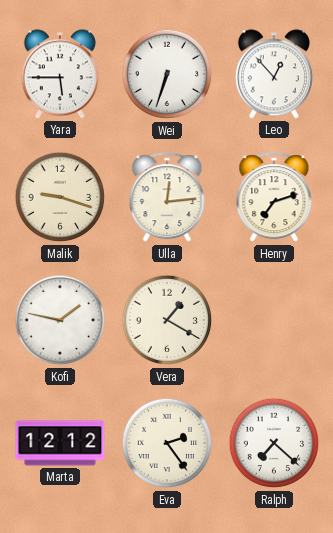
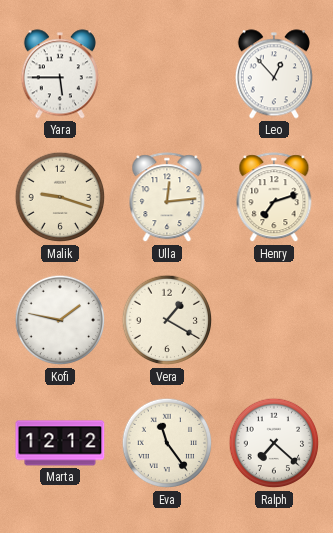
Wei: 6:33 -> none
Eva: 2:24 -> 11:24
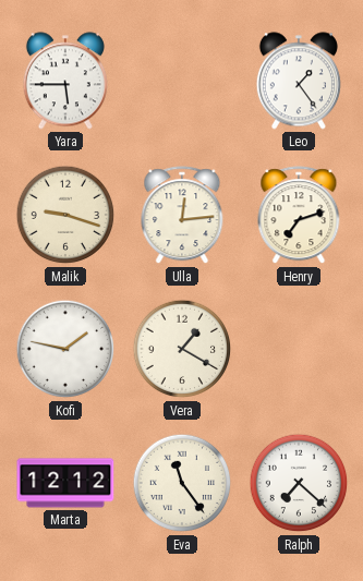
Leo: 12:53 -> 1:24
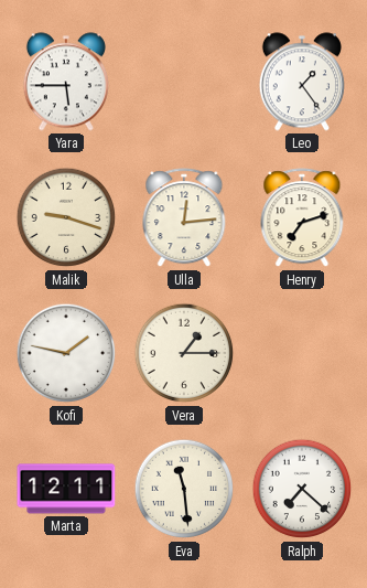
Vera: 1:20 -> 1:15
Marta: 12:12 -> 12:11
Eva: 11:24 -> 11:29
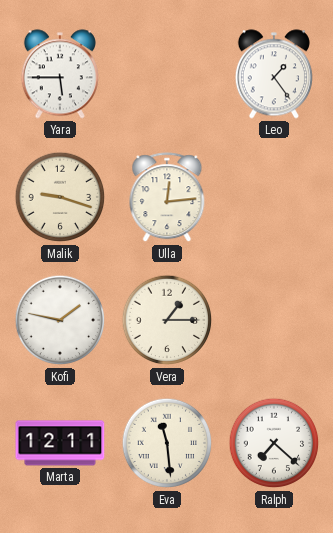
Henry: 7:12 -> none
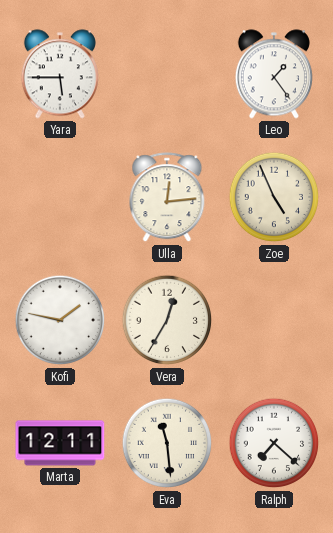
Malik: 9:18 -> none
Zoe: none -> 4:56
Vera: 1:15 -> 12:35
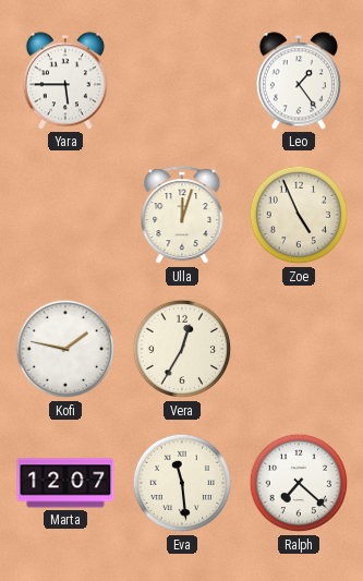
Ulla: 12:14 -> 12:03
Marta: 12:11 -> 12:07
